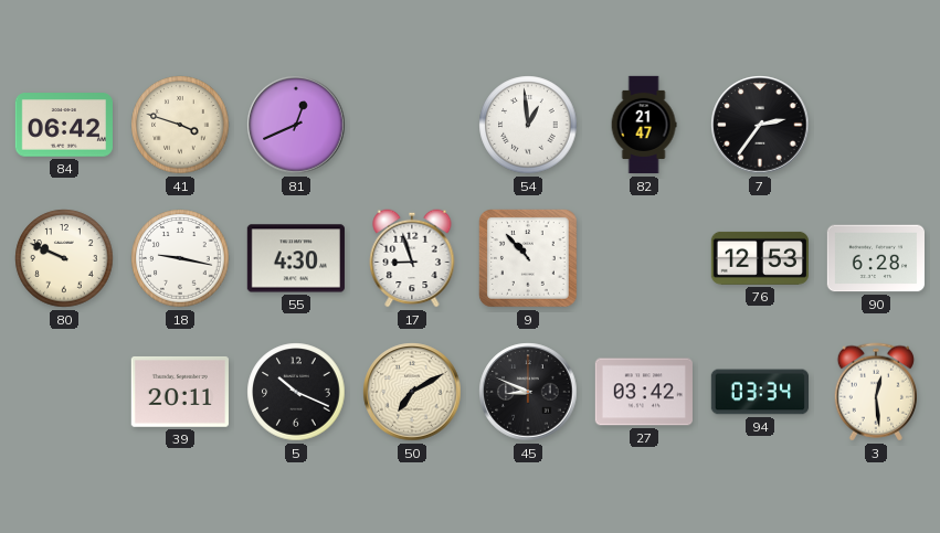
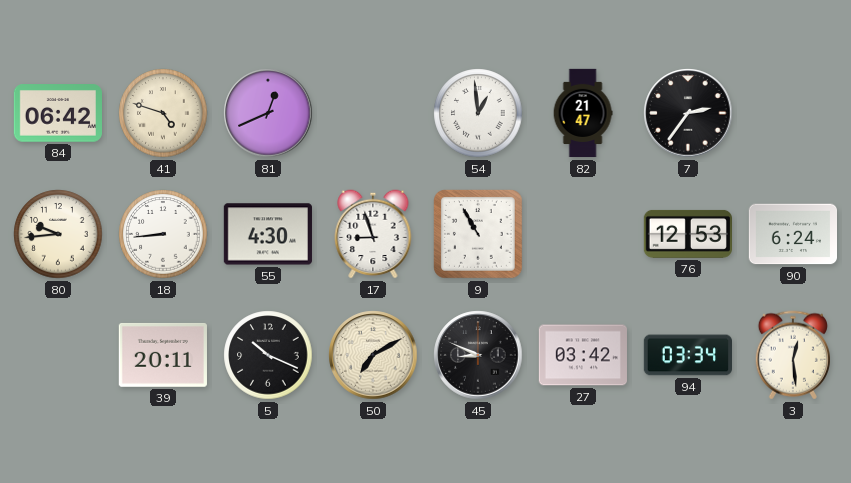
41: 3:48 -> 4:48
80: 9:49 -> 9:44
18: 9:17 -> 8:44
9: 10:53 -> 10:55
90: 6:28 -> 6:24
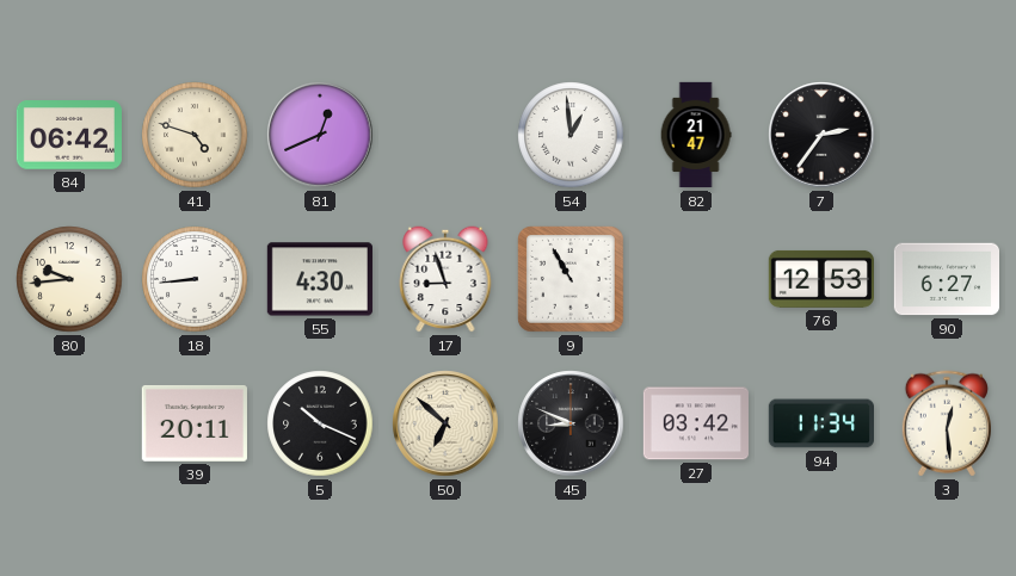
90: 6:24 -> 6:27
50: 7:10 -> 6:52
94: 03:34 -> 11:34
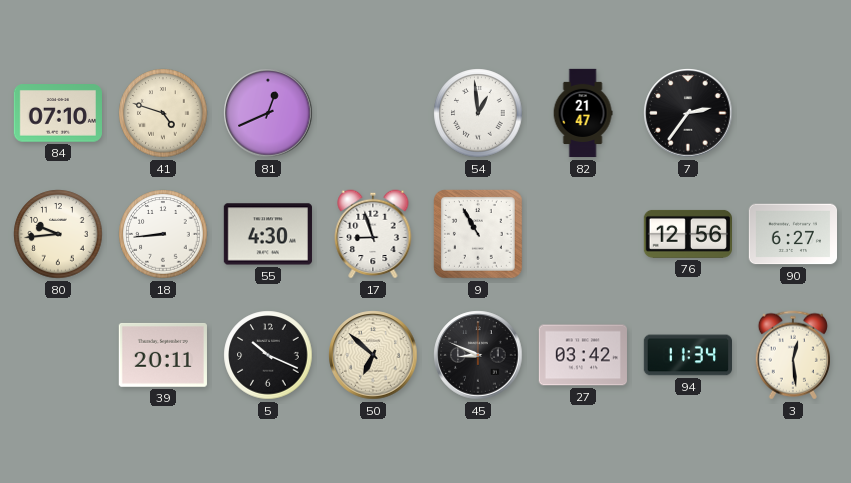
84: 06:42 -> 07:10
76: 12:53 -> 12:56
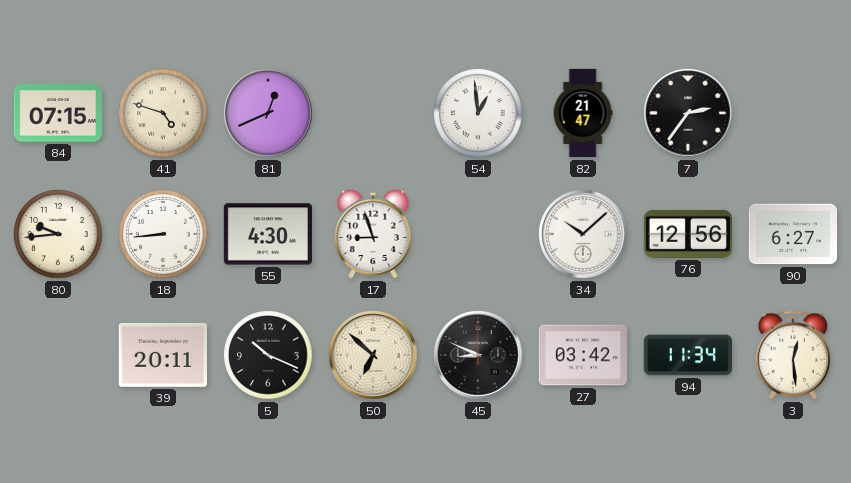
84: 07:10 -> 07:15
9: 10:55 -> none
34: none -> 10:08
